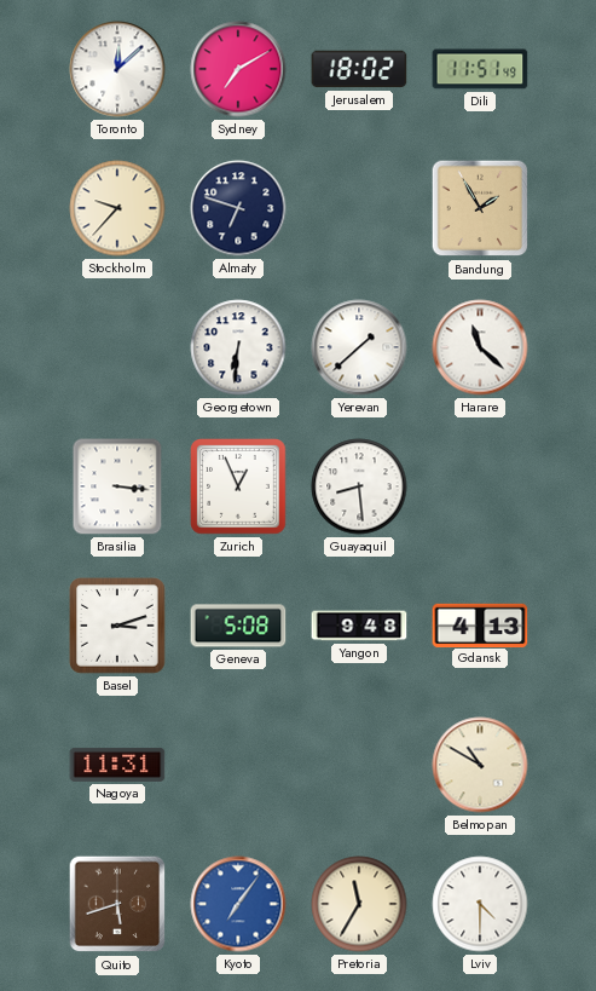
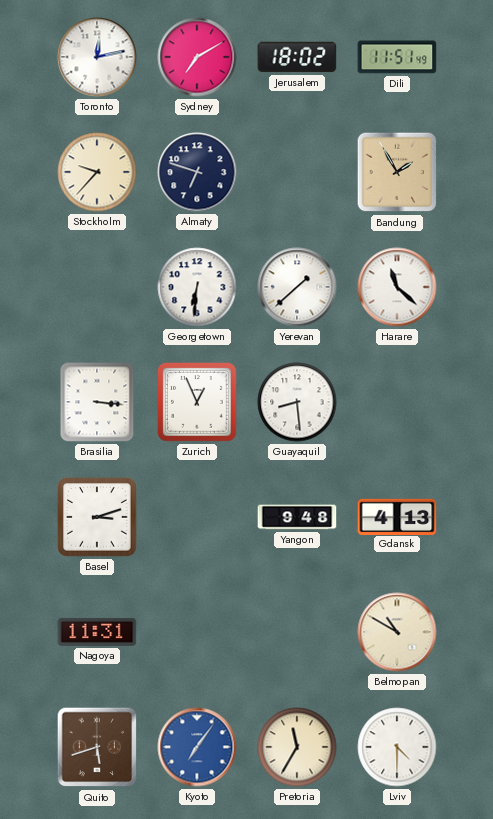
Toronto: 12:08 -> 12:13
Geneva: 5:08 -> none
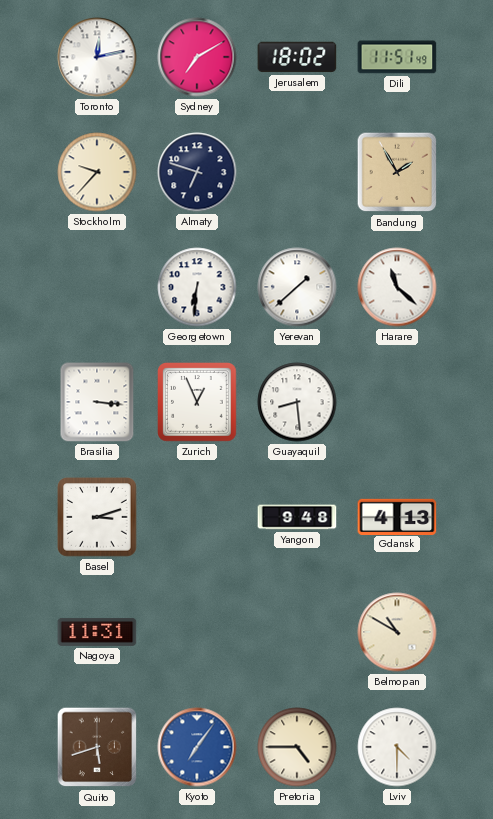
Pretoria: 11:35 -> 4:45
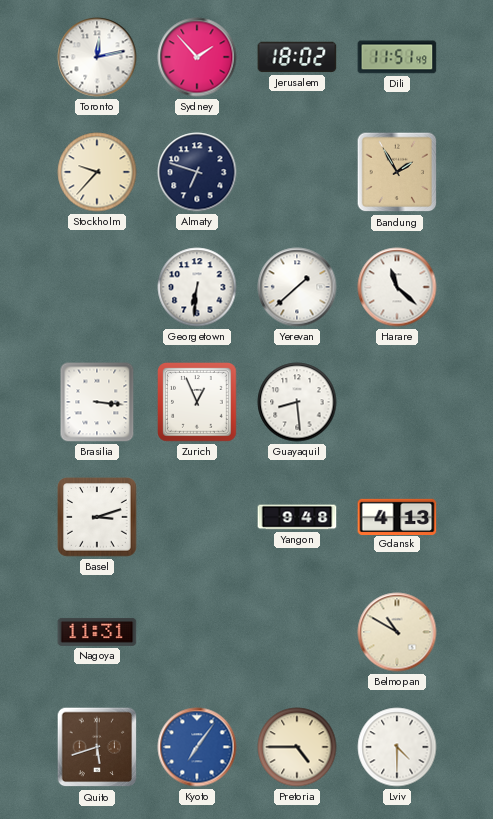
Sydney: 7:10 -> 1:53
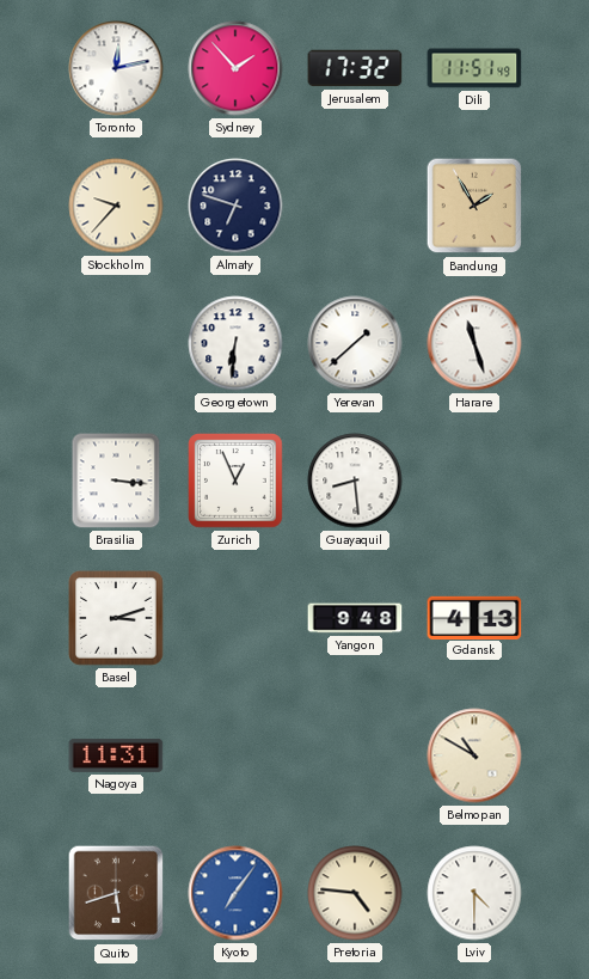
Jerusalem: 18:02 -> 17:32
Harare: 11:22 -> 11:27
Pretoria: 4:45 -> 4:46
